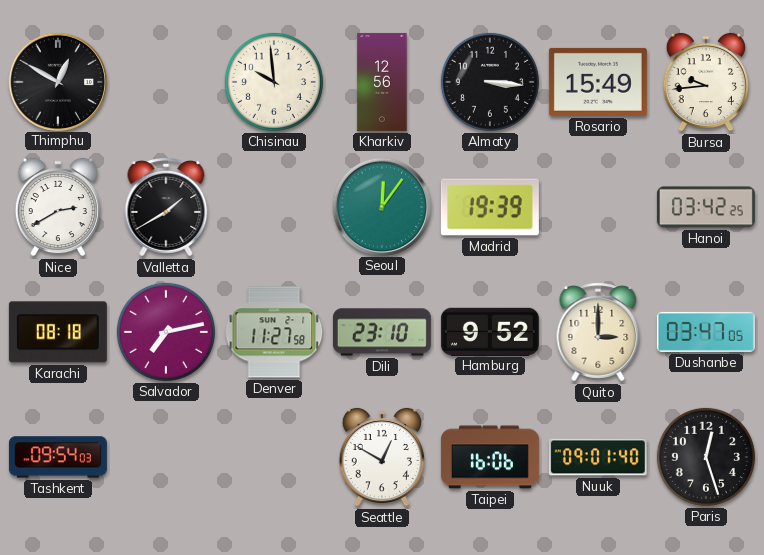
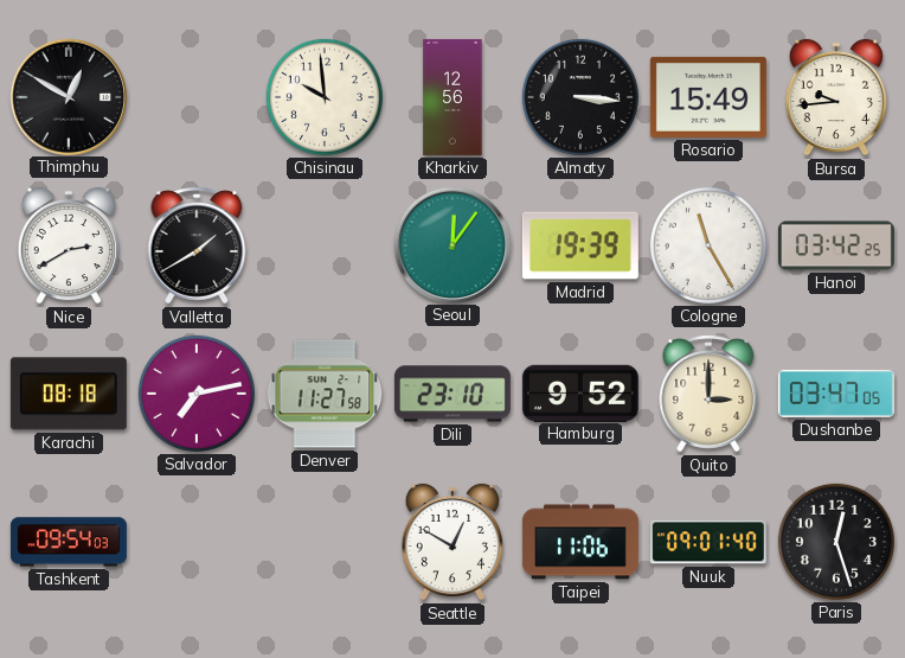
Cologne: none -> 11:25
Taipei: 16:06 -> 11:06
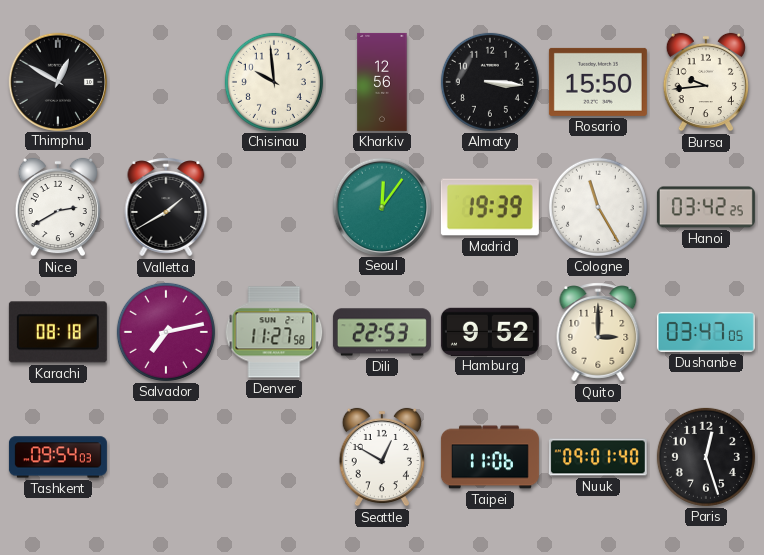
Rosario: 15:49 -> 15:50
Dili: 23:10 -> 22:53
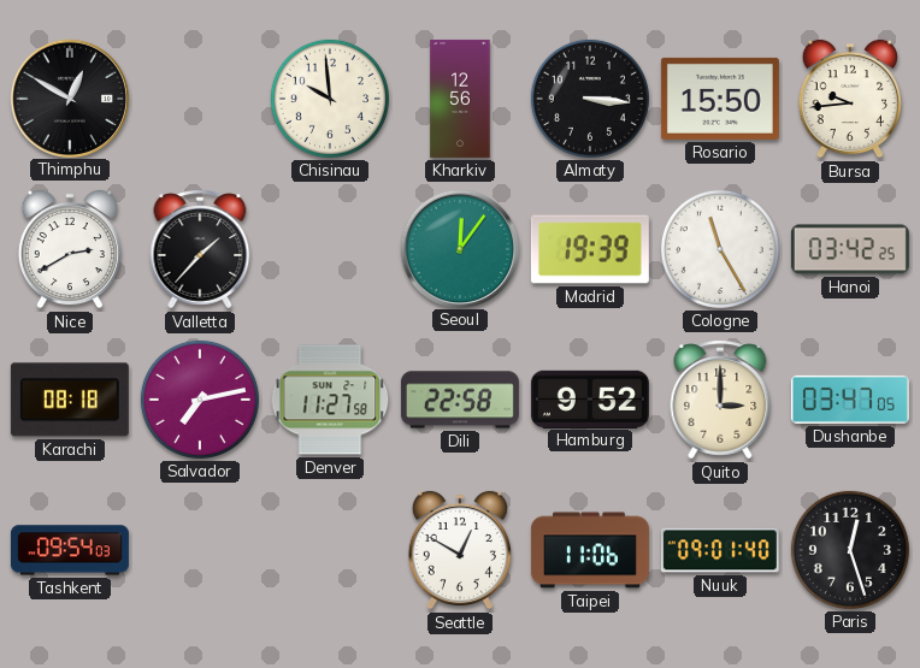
Valletta: 1:40 -> 1:37
Dili: 22:53 -> 22:58
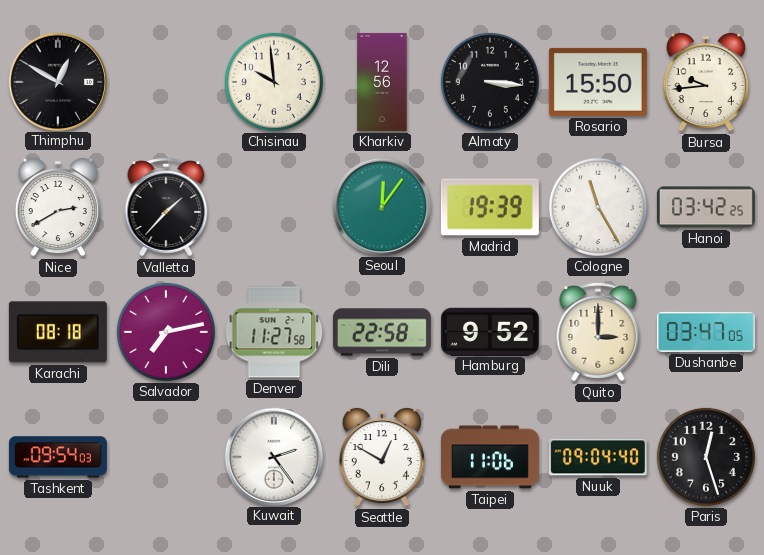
Kuwait: none -> 2:24
Nuuk: 09:01 -> 09:04
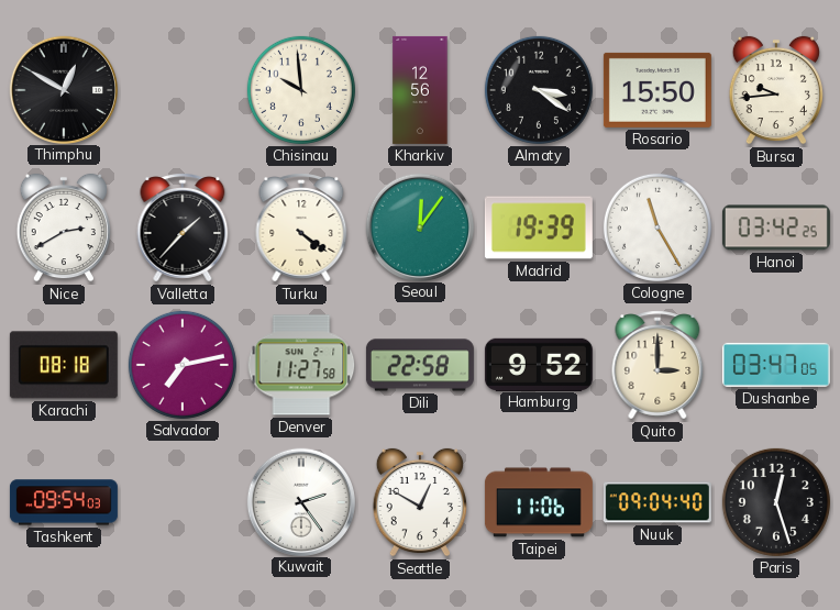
Almaty: 3:16 -> 3:21
Turku: none -> 4:21
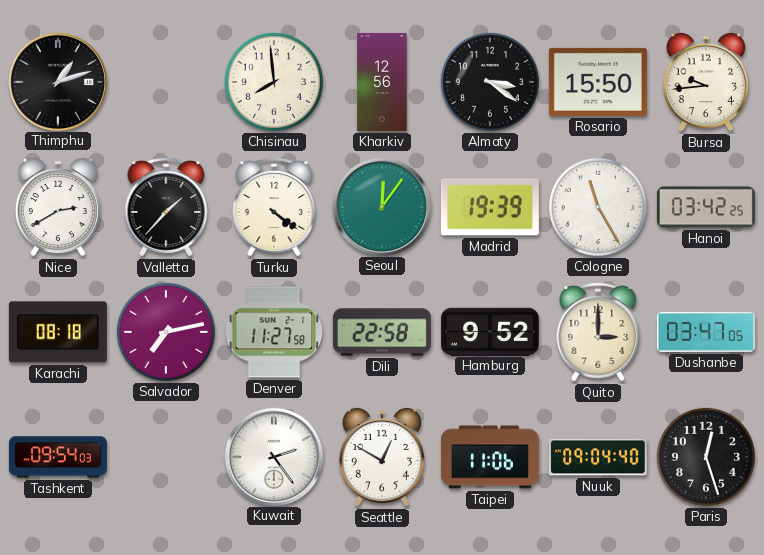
Thimphu: 12:50 -> 1:12
Chisinau: 9:59 -> 7:59
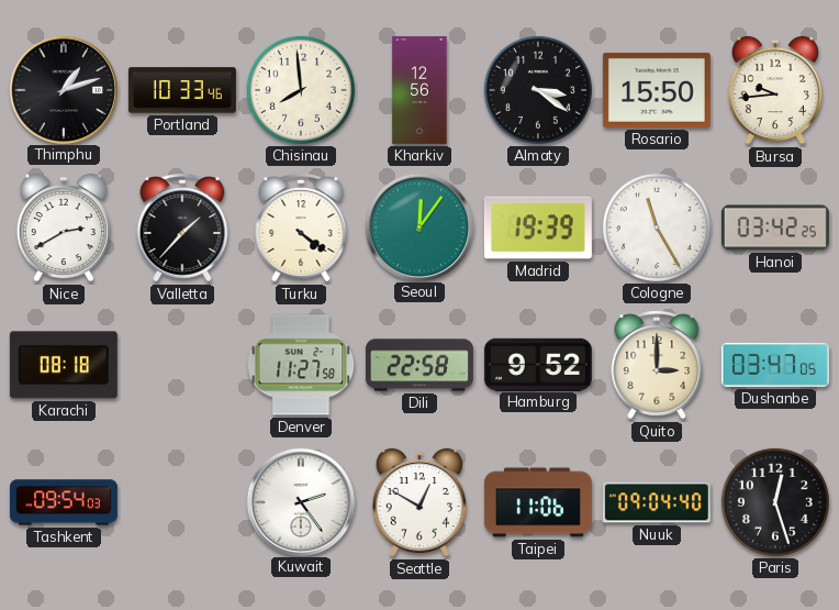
Portland: none -> 10:33
Salvador: 7:13 -> none
